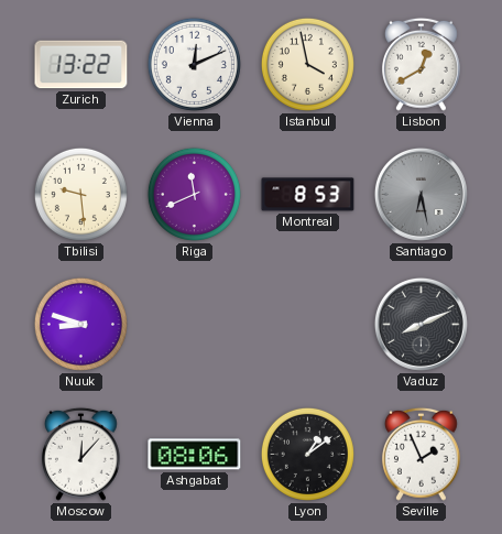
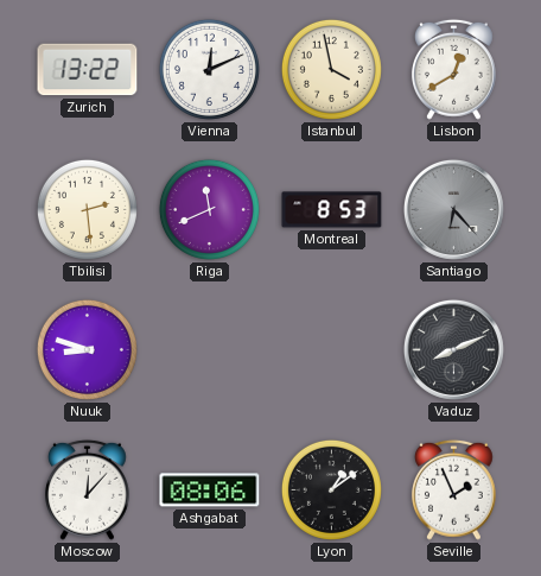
Tbilisi: 9:29 -> 2:29
Santiago: 6:28 -> 6:23
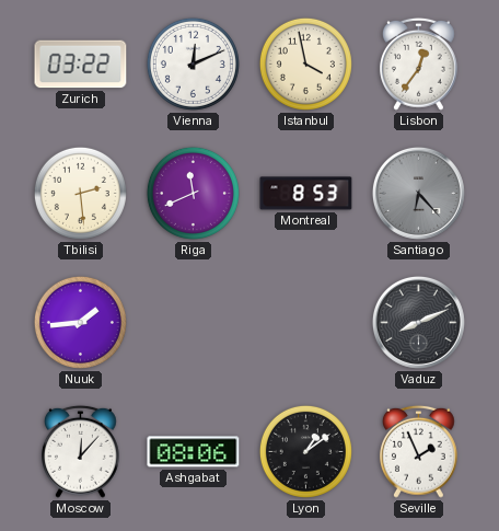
Zurich: 13:22 -> 03:22
Lisbon: 12:40 -> 12:36
Nuuk: 8:48 -> 1:44
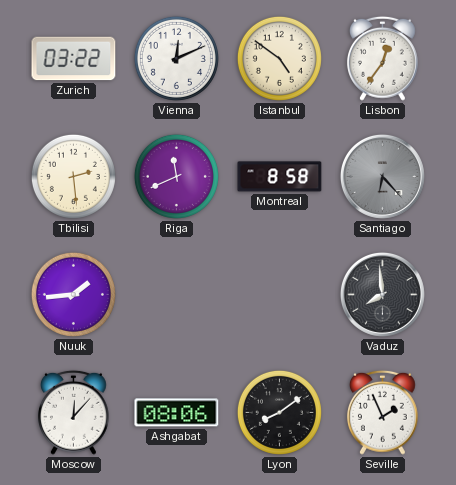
Istanbul: 3:58 -> 4:51
Montreal: 8:53 -> 8:58
Vaduz: 8:11 -> 7:59
Lyon: 1:09 -> 8:09
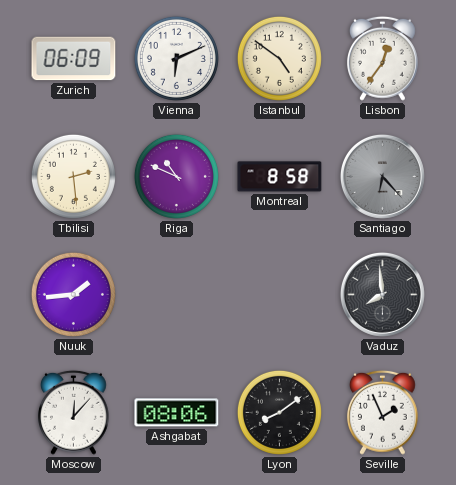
Zurich: 03:22 -> 06:09
Vienna: 12:11 -> 6:11
Riga: 11:41 -> 10:49
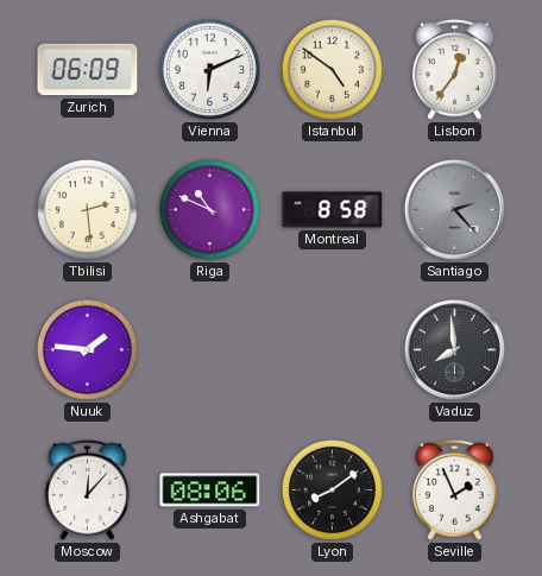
Santiago: 6:23 -> 2:23
Nuuk: 1:44 -> 1:46
